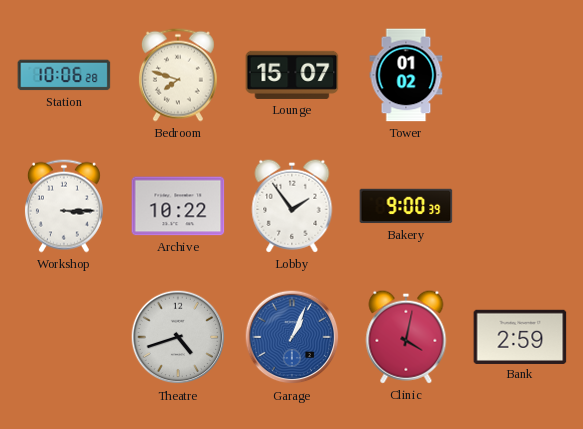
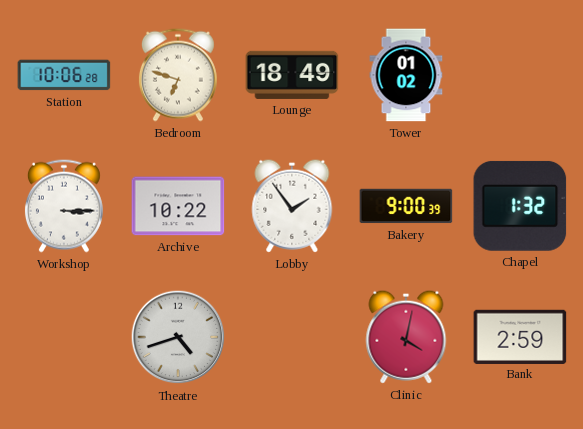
Bedroom: 7:48 -> 6:48
Lounge: 15:07 -> 18:49
Chapel: none -> 1:32
Garage: 1:04 -> none
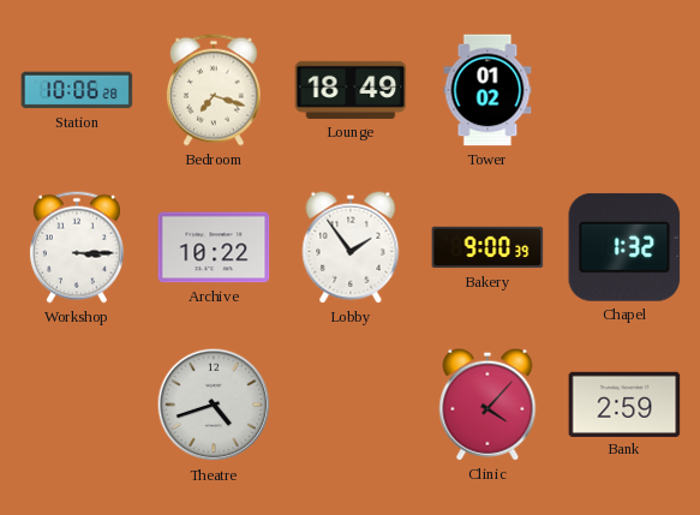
Bedroom: 6:48 -> 7:18
Clinic: 4:02 -> 4:07
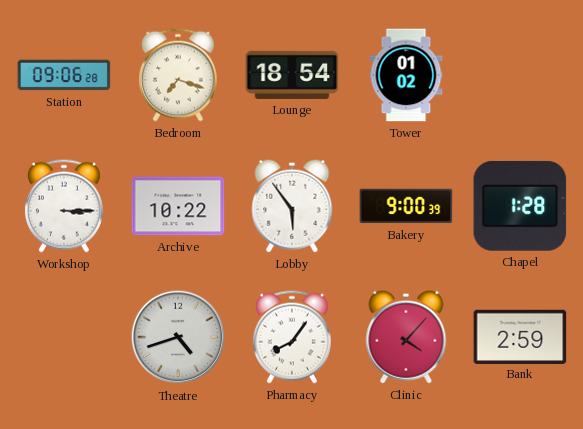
Station: 10:06 -> 09:06
Lounge: 18:49 -> 18:54
Lobby: 1:54 -> 5:54
Chapel: 1:32 -> 1:28
Pharmacy: none -> 8:06
